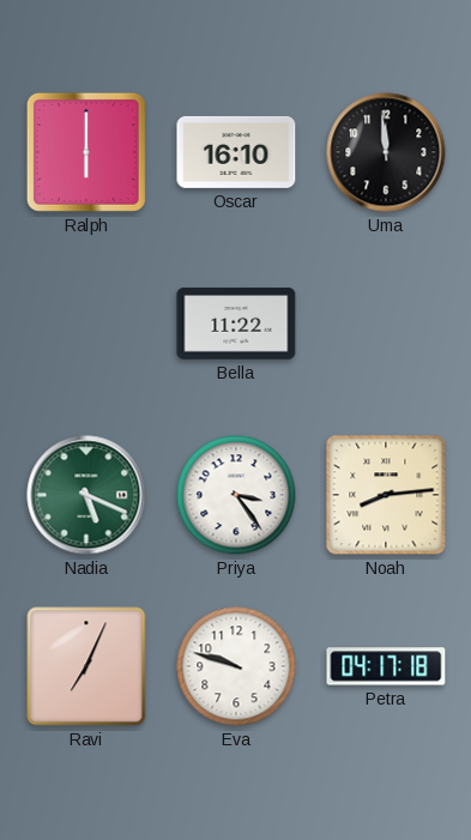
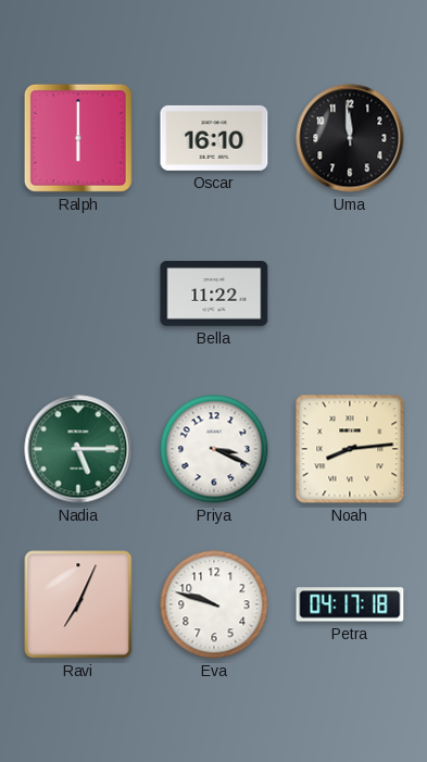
Nadia: 5:19 -> 5:15
Priya: 3:24 -> 3:19
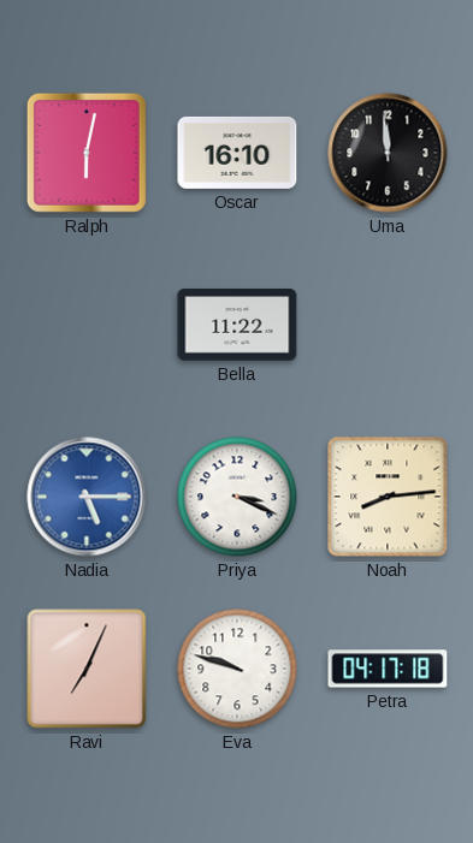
Ralph: 6:00 -> 6:02
Nadia dial: green -> blue
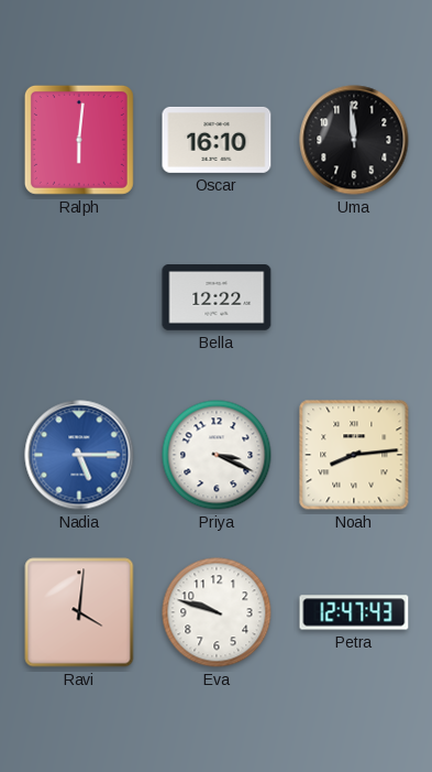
Ralph: 6:02 -> 6:01
Bella: 11:22 -> 12:22
Ravi: 7:04 -> 4:01
Petra: 04:17 -> 12:47
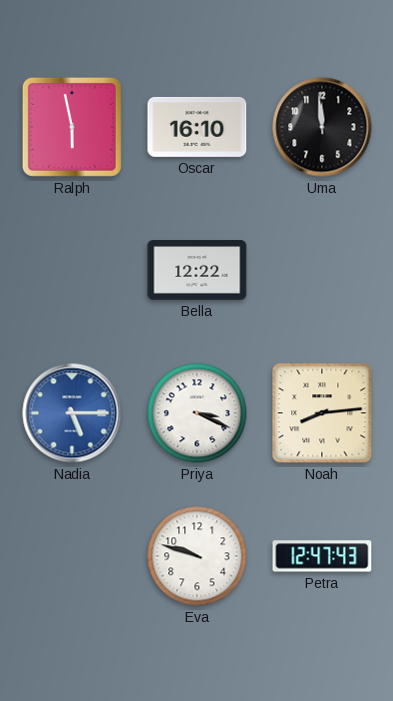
Ralph: 6:01 -> 5:58
Ravi: 4:01 -> none
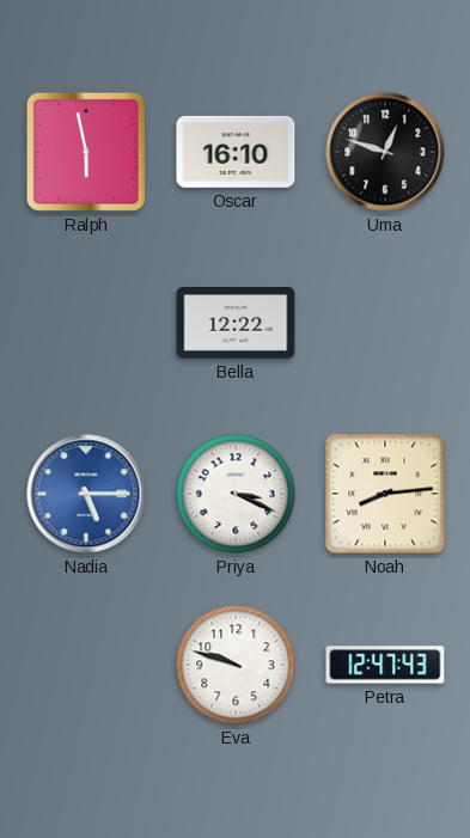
Uma: 11:59 -> 12:48
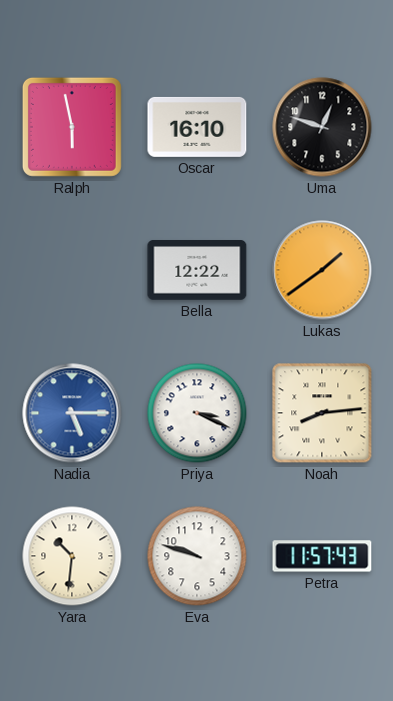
Lukas: none -> 1:39
Yara: none -> 10:31
Petra: 12:47 -> 11:57
